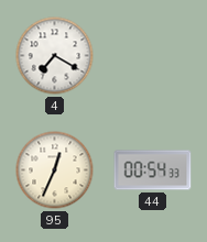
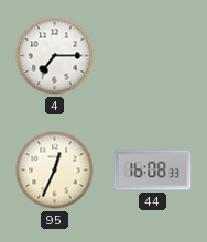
4: 7:20 -> 7:15
44: 00:54 -> 16:08
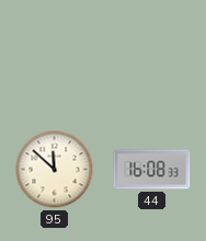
4: 7:15 -> none
95: 12:34 -> 11:52
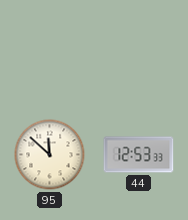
44: 16:08 -> 12:53
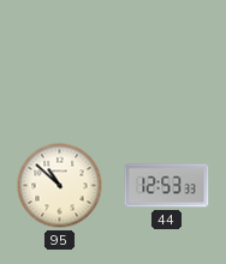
95: 11:52 -> 10:52
